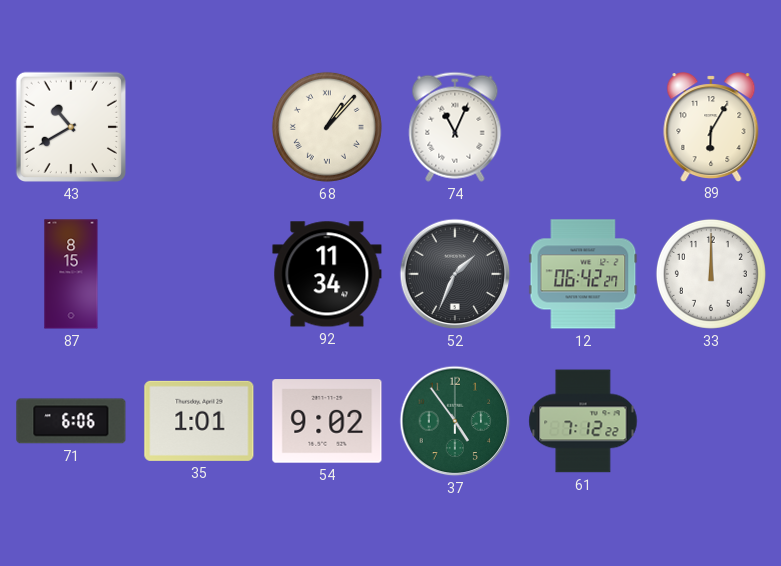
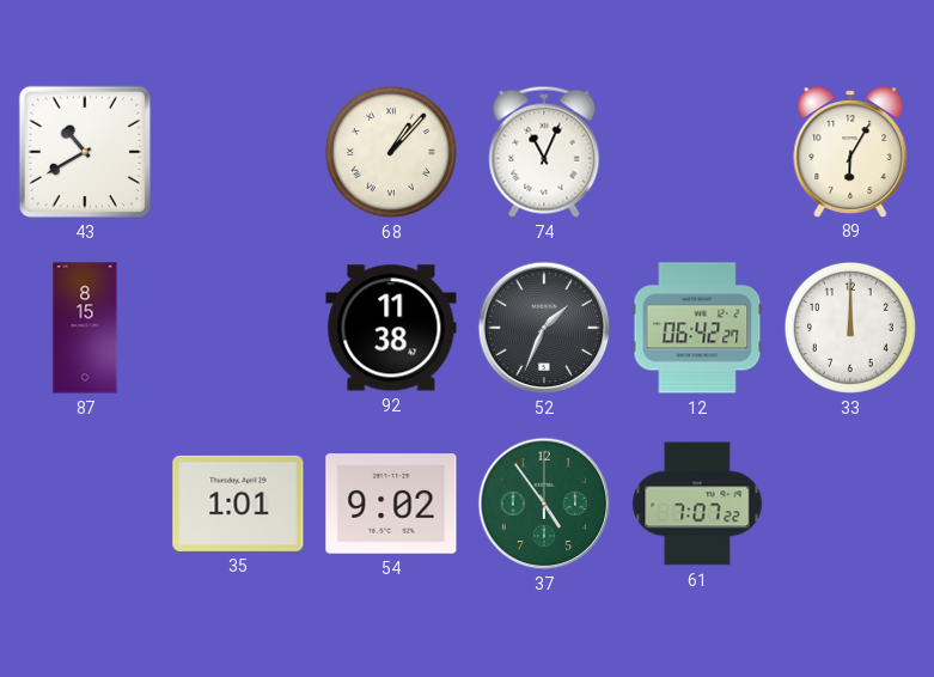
92: 11:34 -> 11:38
71: 6:06 -> none
61: 7:12 -> 7:07
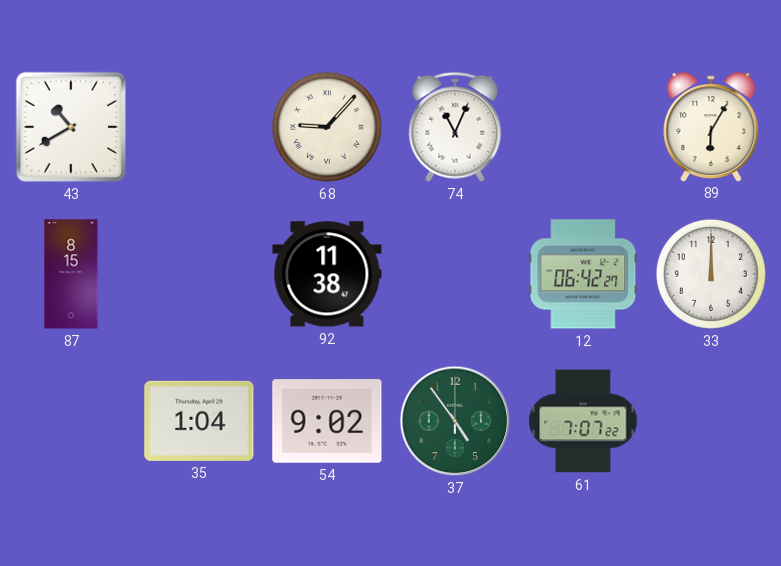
68: 1:07 -> 9:07
52: 1:34 -> none
35: 1:01 -> 1:04
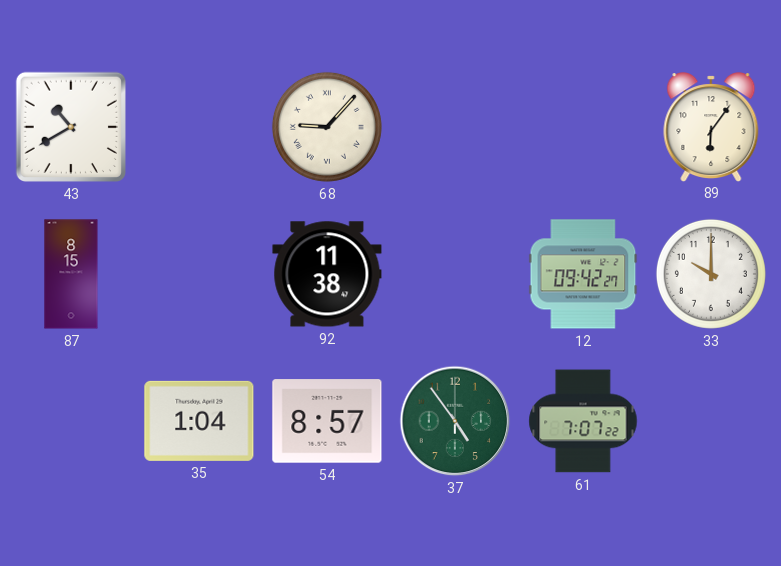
74: 11:04 -> none
89: 6:05 -> 6:06
12: 06:42 -> 09:42
33: 12:00 -> 10:00
54: 9:02 -> 8:57
